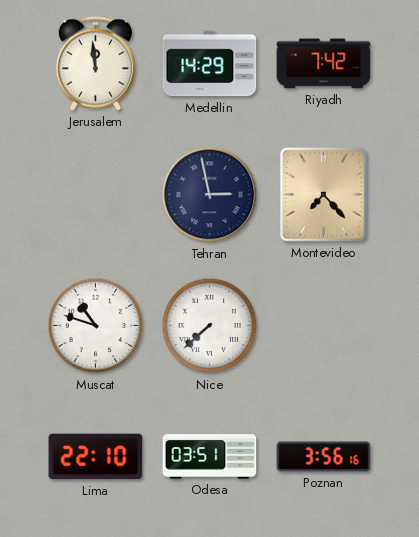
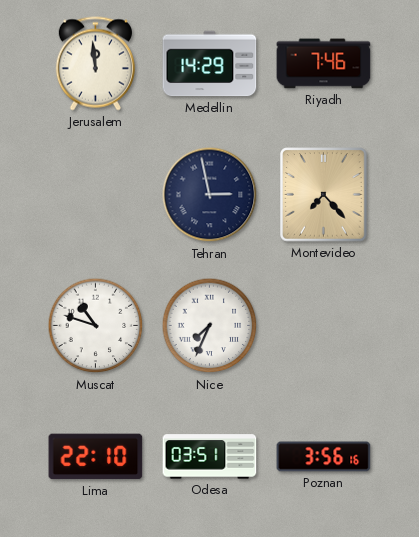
Riyadh: 7:42 -> 7:46
Nice: 7:38 -> 7:34
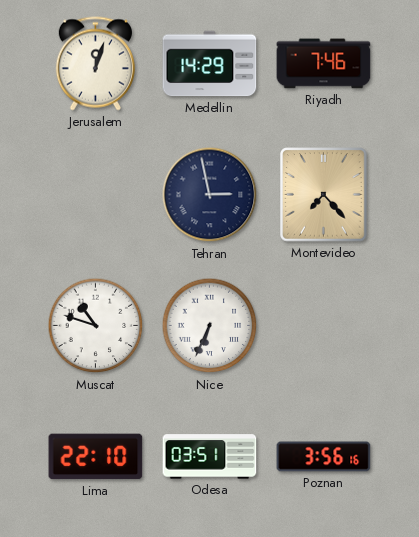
Jerusalem: 11:59 -> 12:03
Nice: 7:34 -> 6:34
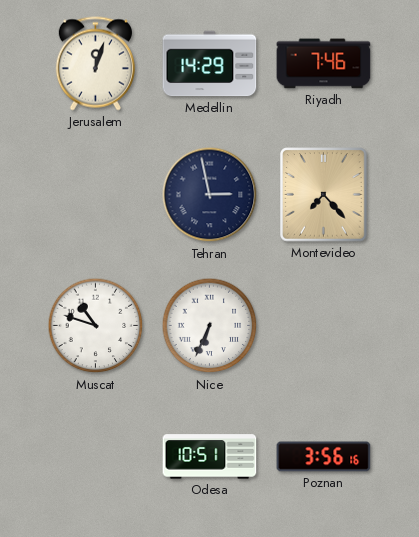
Lima: 22:10 -> none
Odesa: 03:51 -> 10:51
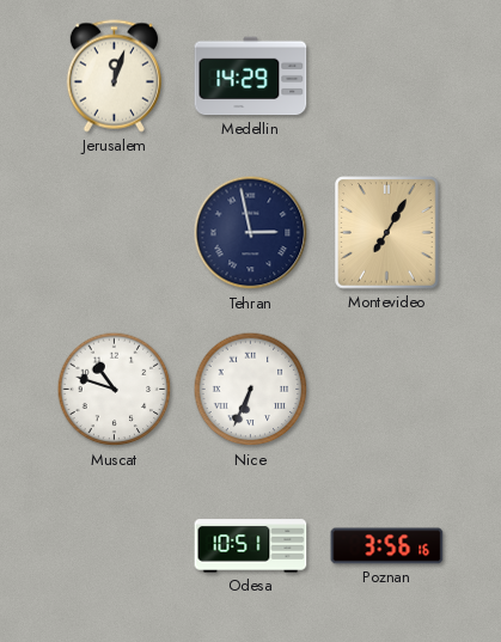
Riyadh: 7:46 -> none
Montevideo: 7:23 -> 7:05
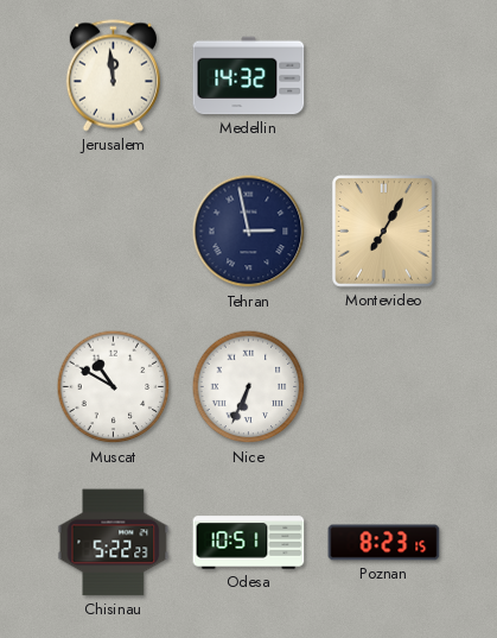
Jerusalem: 12:03 -> 11:59
Medellin: 14:29 -> 14:32
Muscat: 10:48 -> 10:50
Chisinau: none -> 5:22
Poznan: 3:56 -> 8:23
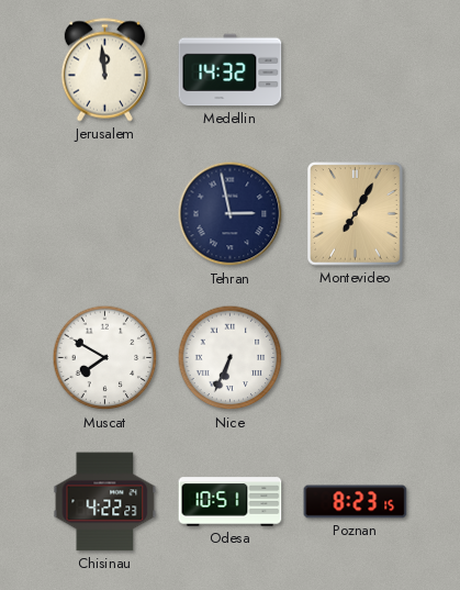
Muscat: 10:50 -> 7:50
Chisinau: 5:22 -> 4:22
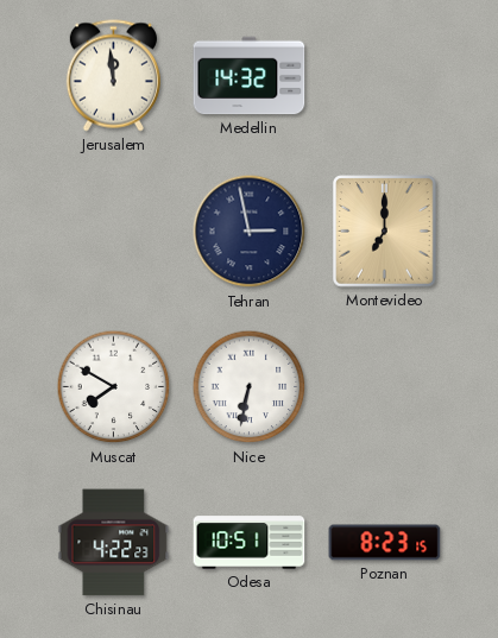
Montevideo: 7:05 -> 7:00
Nice: 6:34 -> 6:32
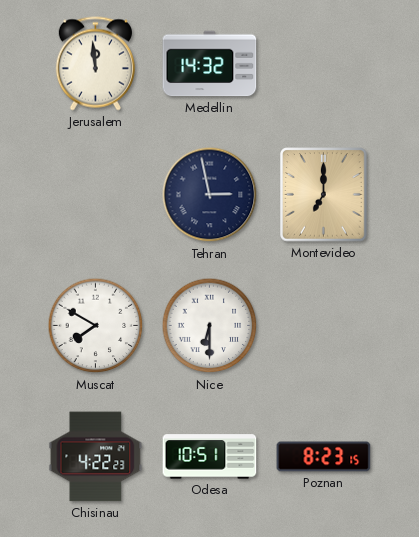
Nice: 6:32 -> 6:30
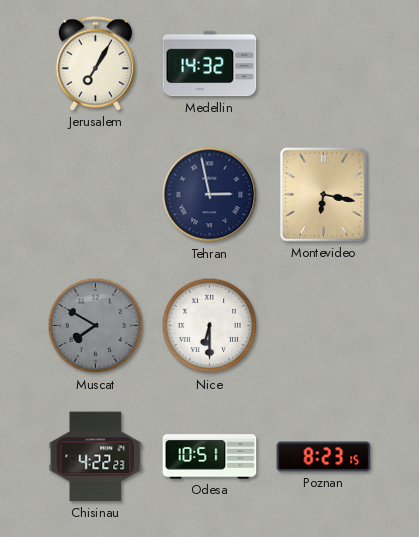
Jerusalem: 11:59 -> 7:05
Montevideo: 7:00 -> 6:17
Muscat dial: white -> grey
